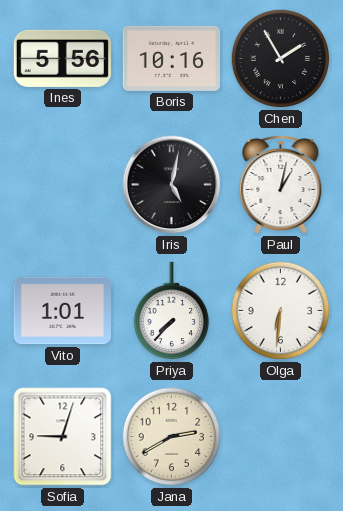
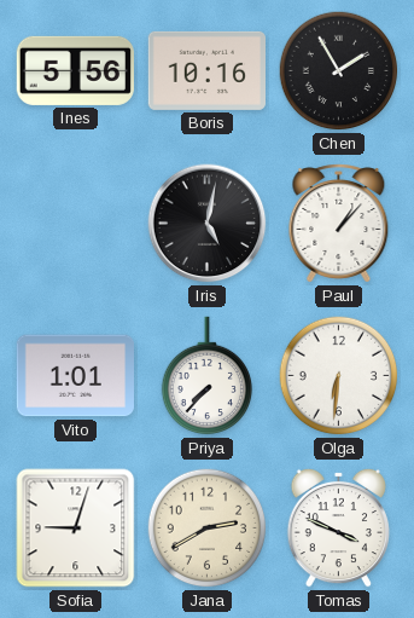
Paul: 1:02 -> 1:07
Tomas: none -> 3:49
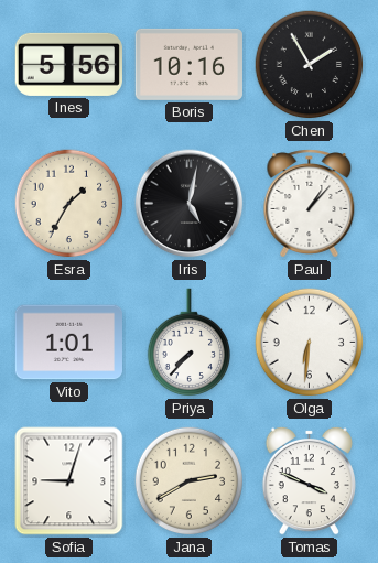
Esra: none -> 1:35
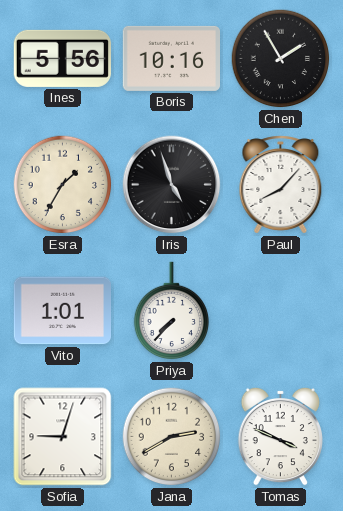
Iris: 5:02 -> 4:57
Paul: 1:07 -> 8:07
Olga: 6:31 -> none
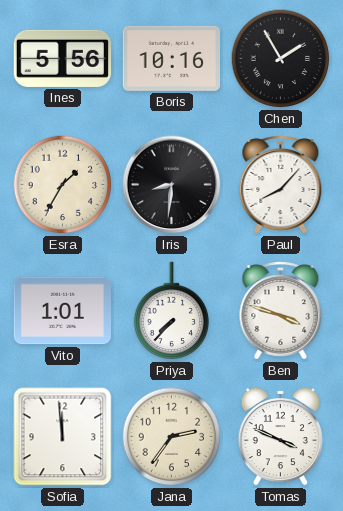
Iris: 4:57 -> 8:31
Ben: none -> 3:48
Sofia: 9:03 -> 11:59
Jana: 2:40 -> 2:36
